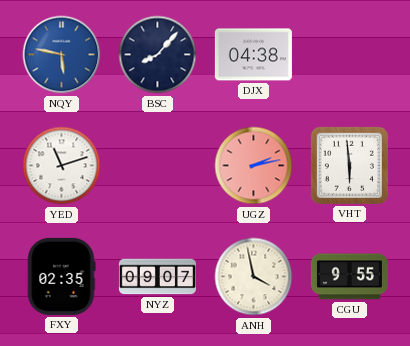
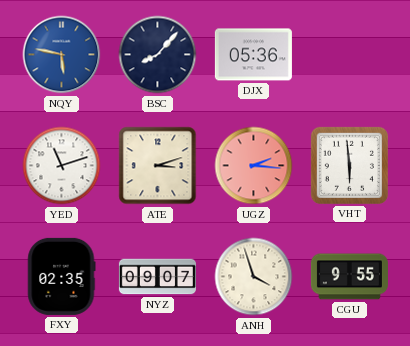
DJX: 04:38 -> 05:36
ATE: none -> 3:12
UGZ: 2:13 -> 2:16
ANH: 3:58 -> 3:57
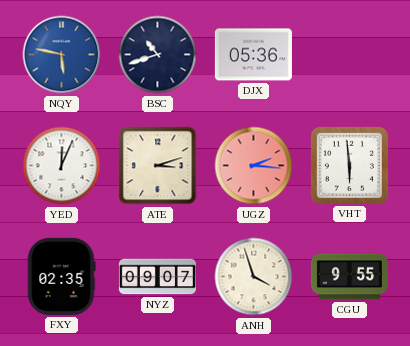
BSC: 8:07 -> 10:42
YED: 11:12 -> 12:04
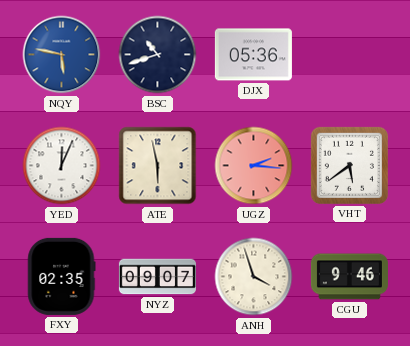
ATE: 3:12 -> 5:58
VHT: 5:59 -> 5:39
CGU: 9:55 -> 9:46
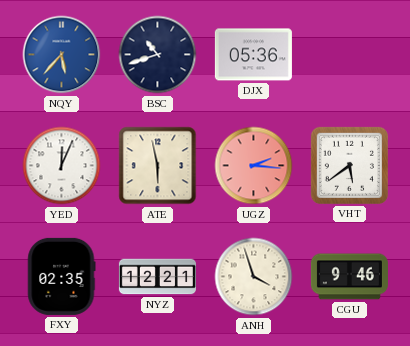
NQY: 5:47 -> 5:37
NYZ: 09:07 -> 12:21
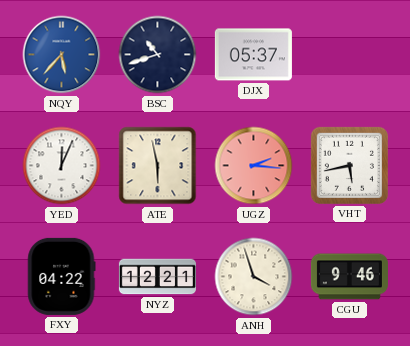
DJX: 05:36 -> 05:37
VHT: 5:39 -> 5:43
FXY: 02:35 -> 04:22
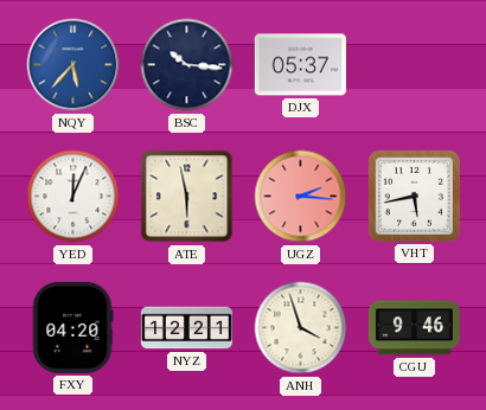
BSC: 10:42 -> 10:16
FXY: 04:22 -> 04:20
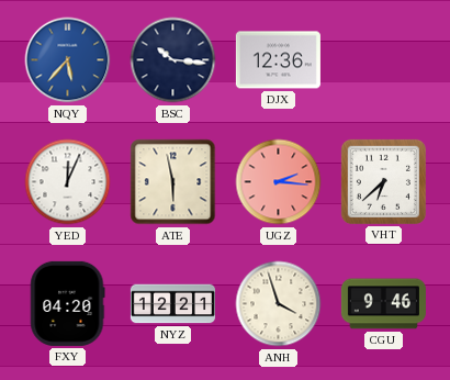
DJX: 05:37 -> 12:36
VHT: 5:43 -> 6:38
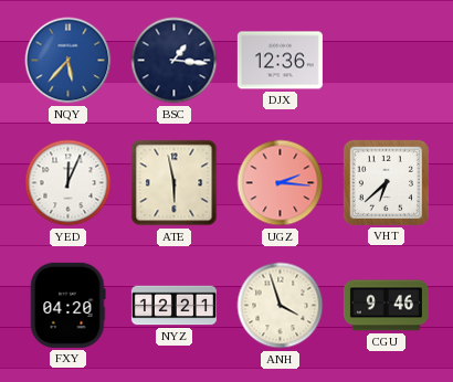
BSC: 10:16 -> 1:16
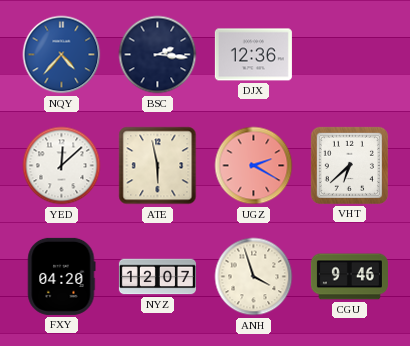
NQY: 5:37 -> 4:37
BSC: 1:16 -> 2:16
YED: 12:04 -> 12:08
UGZ: 2:16 -> 2:20
NYZ: 12:21 -> 12:07
